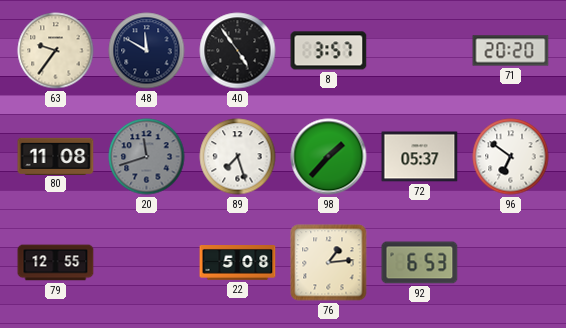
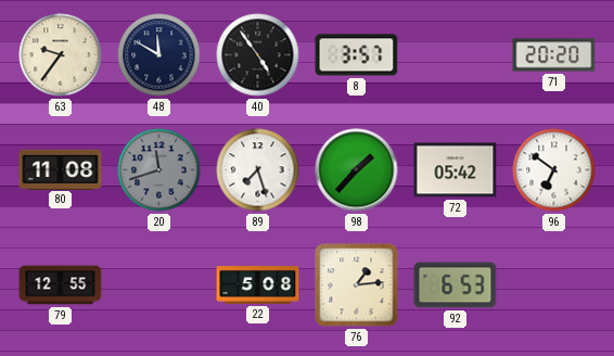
72: 05:37 -> 05:42
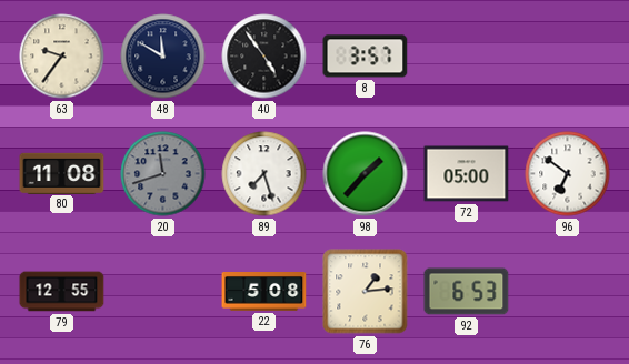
71: 20:20 -> none
72: 05:42 -> 05:00
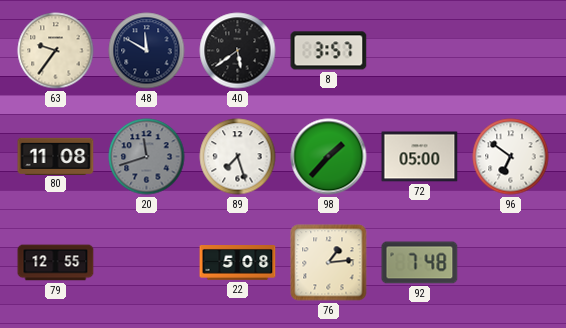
40: 4:54 -> 5:39
92: 6:53 -> 7:48
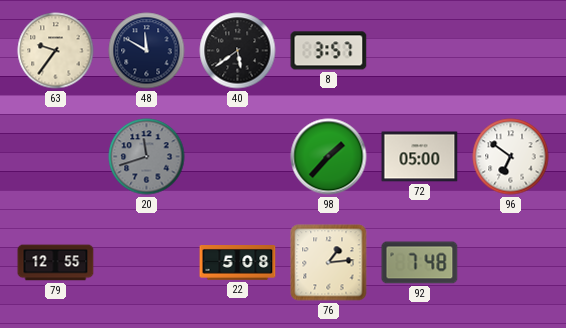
80: 11:08 -> none
89: 7:27 -> none
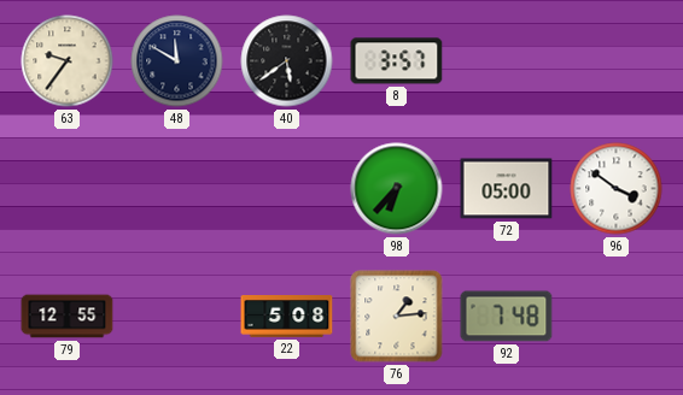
20: 11:42 -> none
98: 1:37 -> 6:37
96: 6:51 -> 3:51
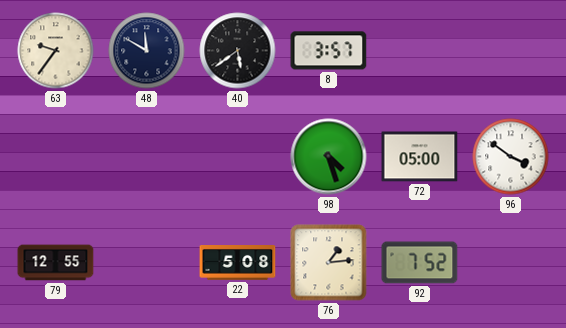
98: 6:37 -> 4:27
92: 7:48 -> 7:52
